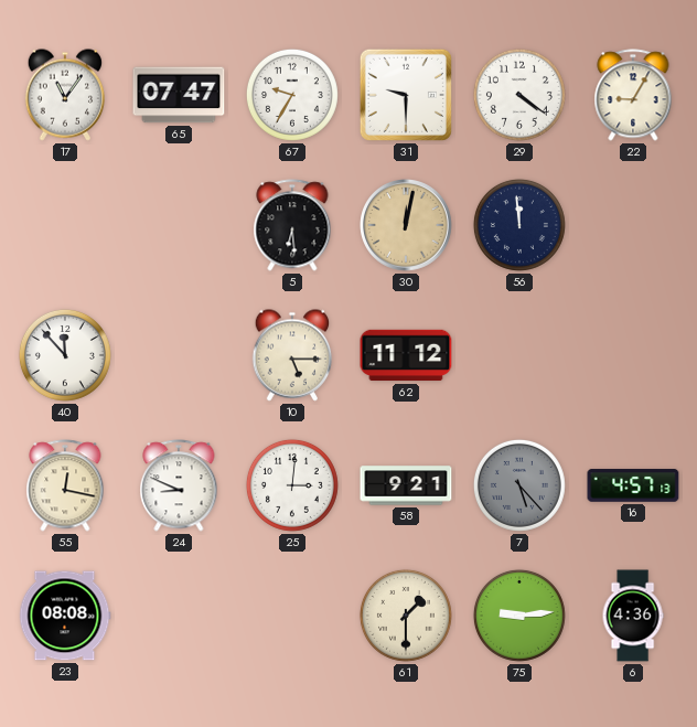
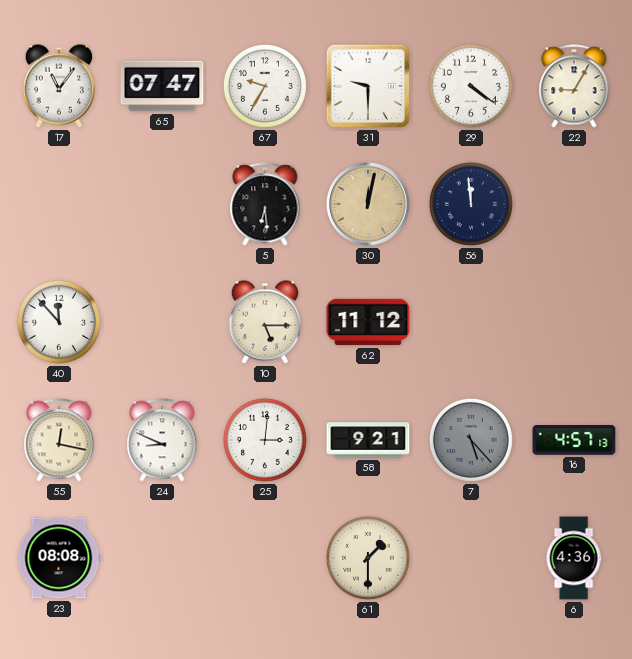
75: 9:14 -> none
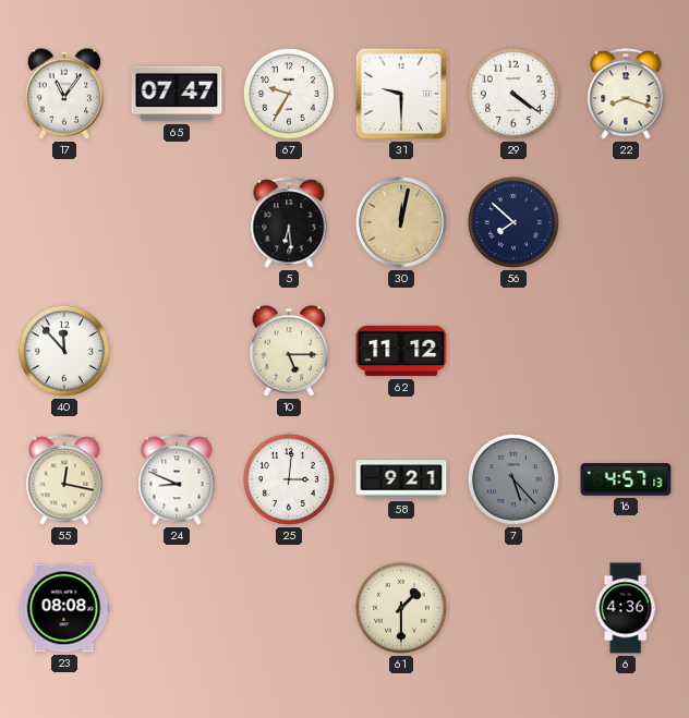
22: 9:05 -> 8:18
56: 11:59 -> 7:52
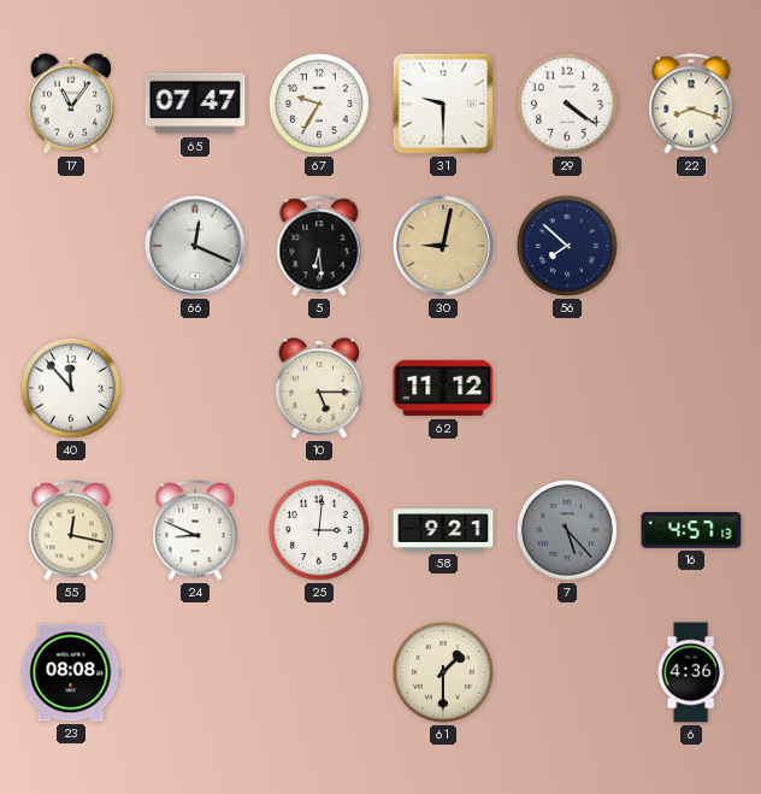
66: none -> 12:19
30: 12:02 -> 9:02
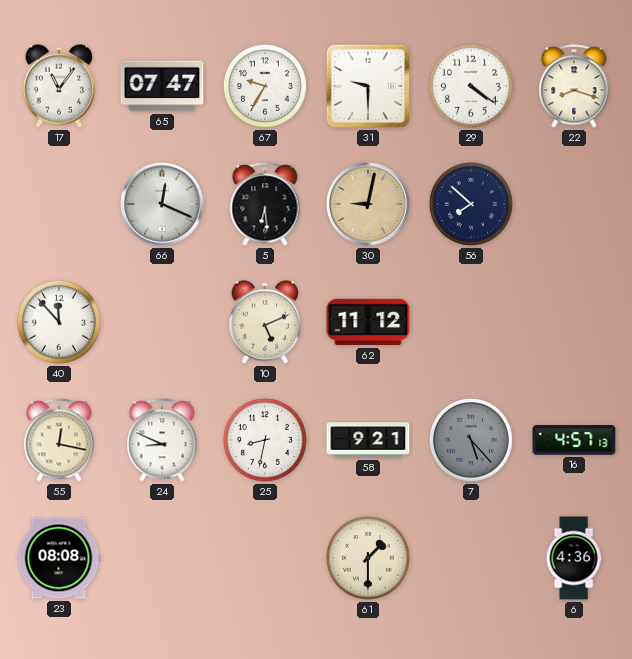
10: 5:15 -> 5:11
25: 3:01 -> 8:32
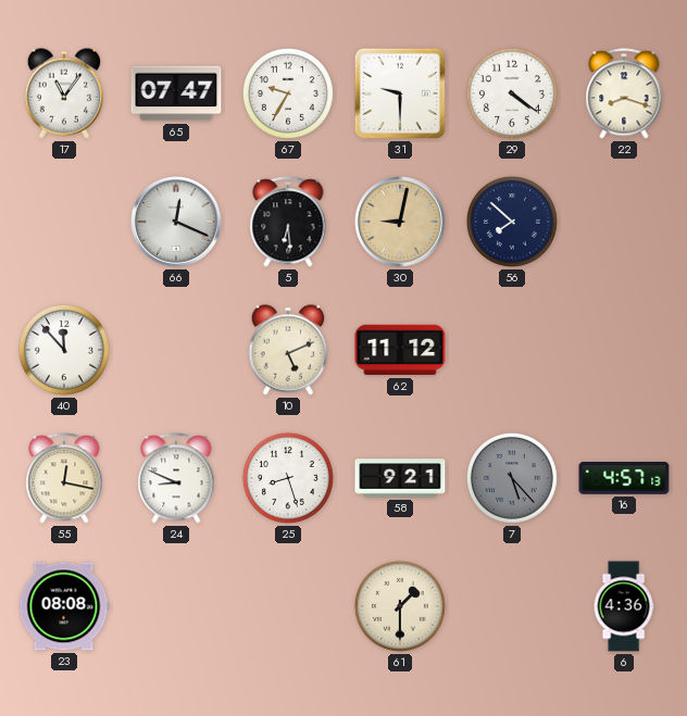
25: 8:32 -> 8:27
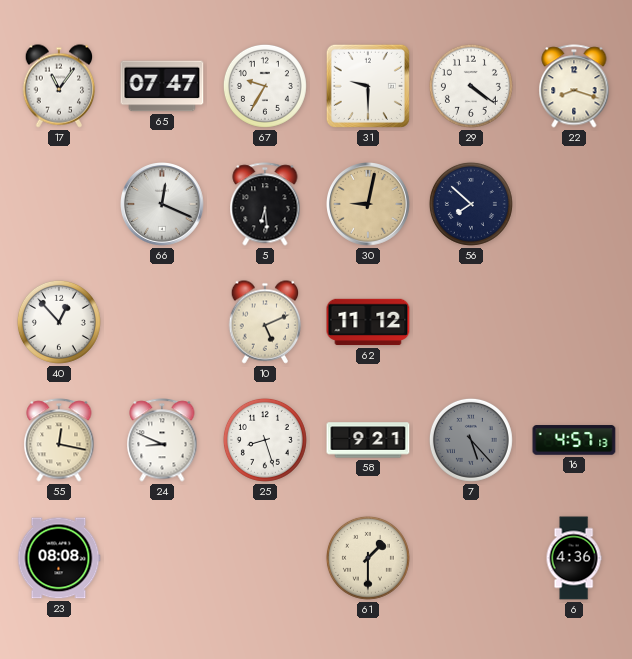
40: 11:53 -> 12:53
